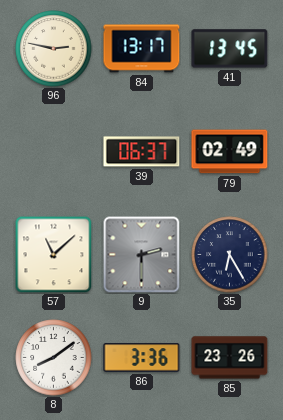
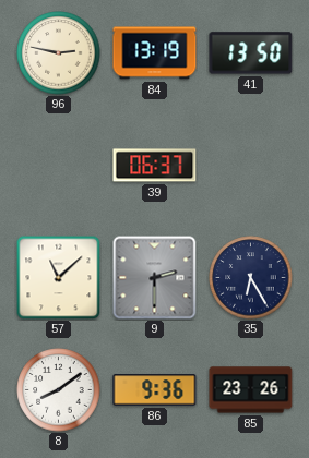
84: 13:17 -> 13:19
41: 13:45 -> 13:50
79: 02:49 -> none
86: 3:36 -> 9:36
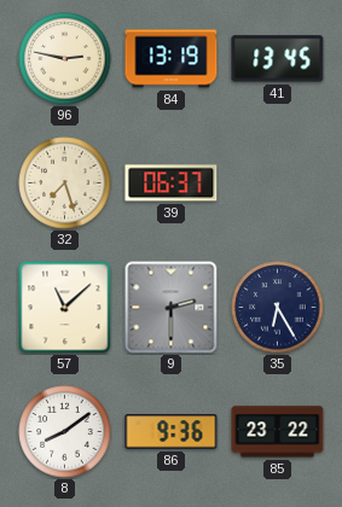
41: 13:50 -> 13:45
32: none -> 7:27
85: 23:26 -> 23:22
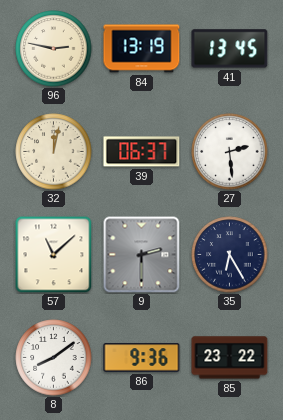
32: 7:27 -> 12:02
27: none -> 2:29
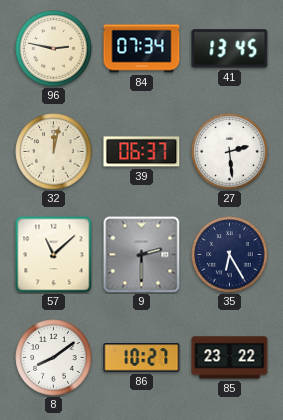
84: 13:19 -> 07:34
86: 9:36 -> 10:27
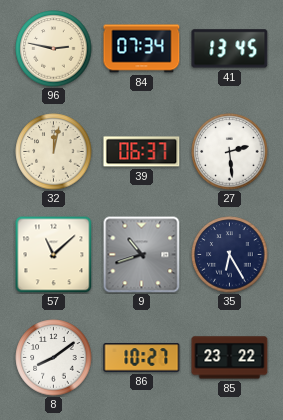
9: 2:30 -> 10:42
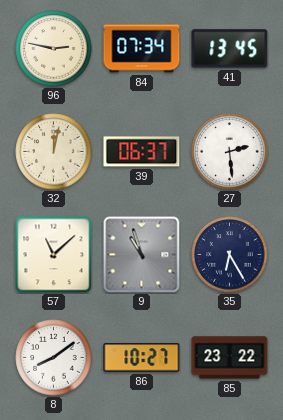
9: 10:42 -> 10:57
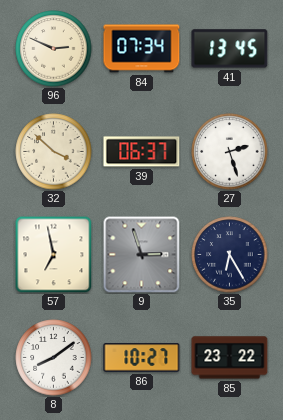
96: 2:47 -> 2:49
32: 12:02 -> 3:52
27: 2:29 -> 2:27
57: 11:08 -> 6:58
9: 10:57 -> 2:57
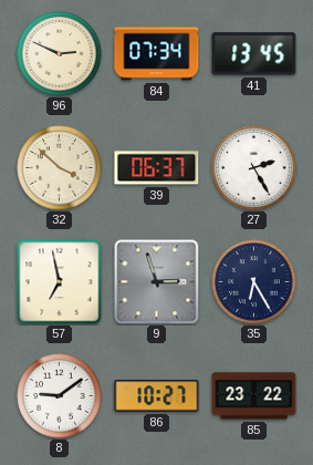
27: 2:27 -> 2:25
8: 8:09 -> 9:09
